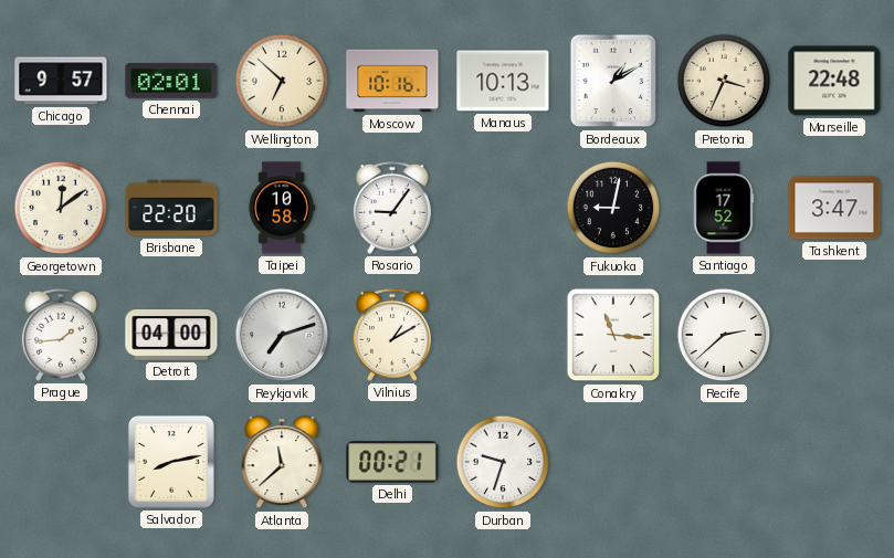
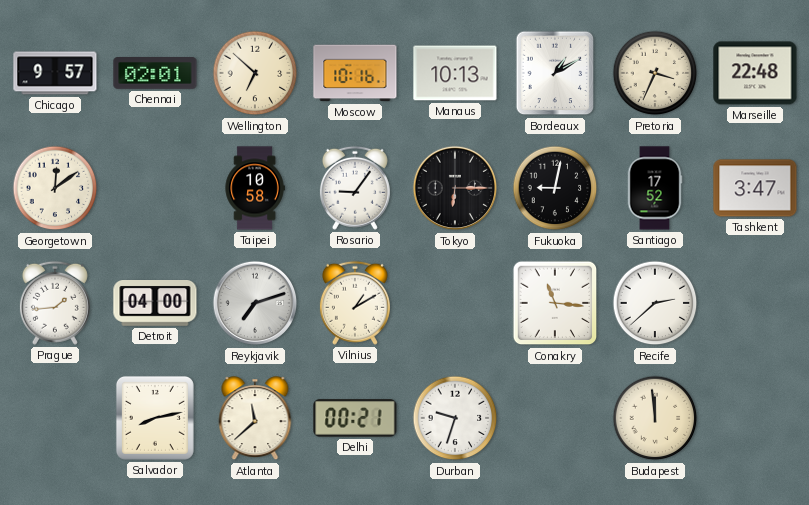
Brisbane: 22:20 -> none
Tokyo: none -> 6:15
Budapest: none -> 11:59
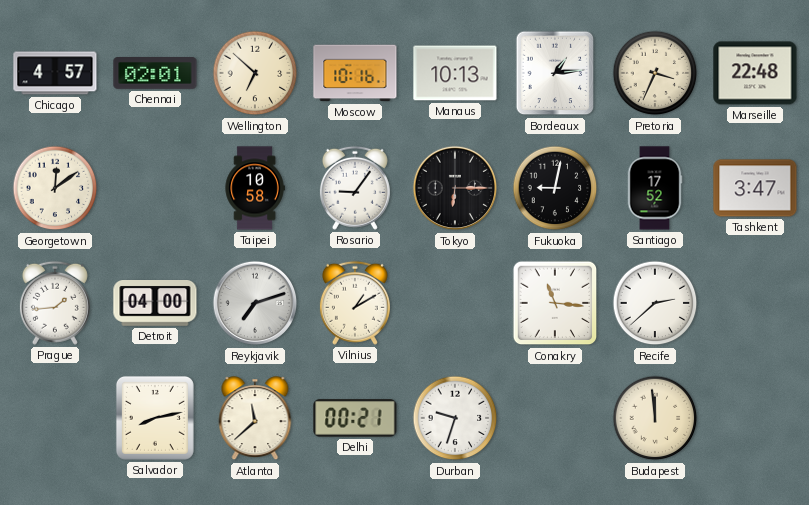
Chicago: 9:57 -> 4:57
Bordeaux: 1:10 -> 1:14
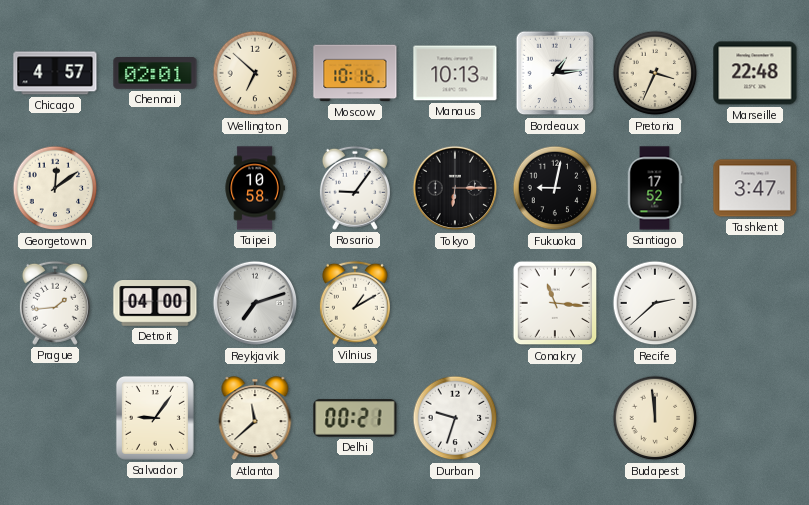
Salvador: 8:13 -> 9:06
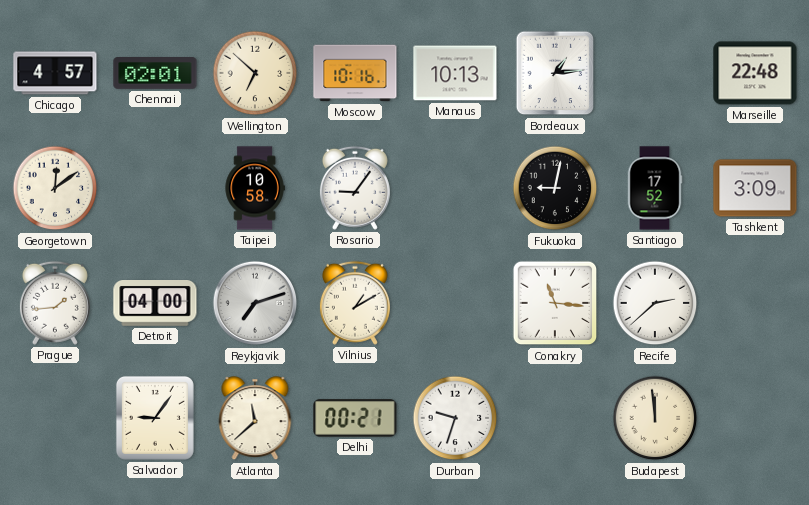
Pretoria: 3:34 -> none
Tokyo: 6:15 -> none
Tashkent: 3:47 -> 3:09
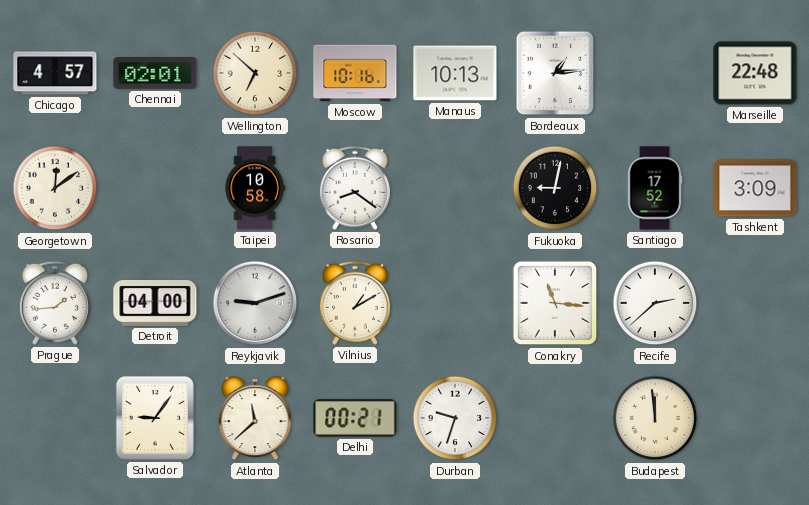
Rosario: 9:06 -> 8:21
Reykjavik: 7:12 -> 9:12
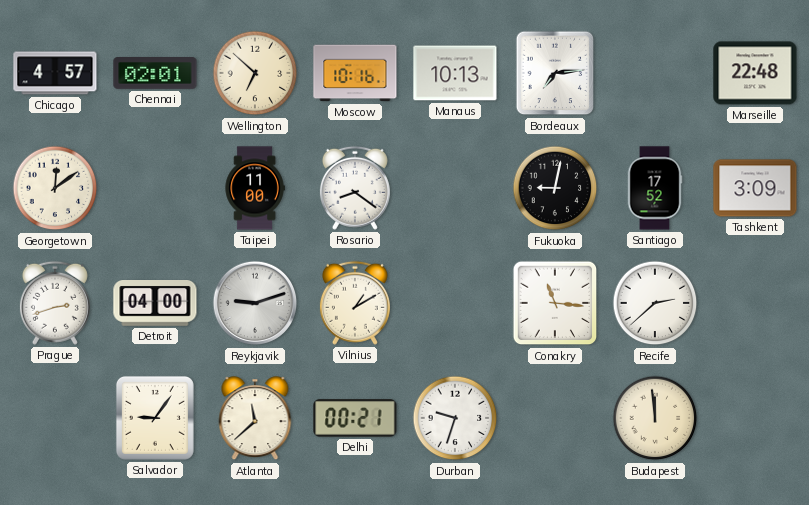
Bordeaux: 1:14 -> 7:14
Taipei: 10:58 -> 11:00
Prague: 1:44 -> 2:42
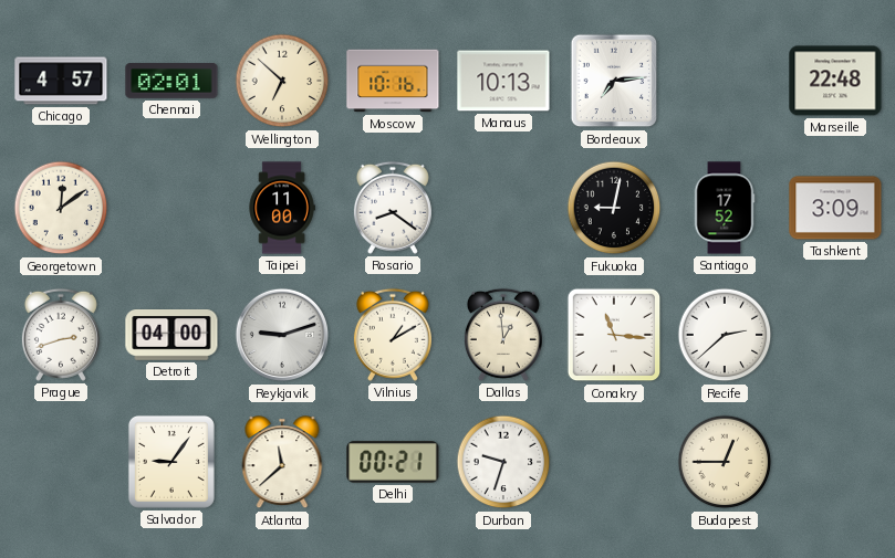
Dallas: none -> 12:59
Budapest: 11:59 -> 12:45
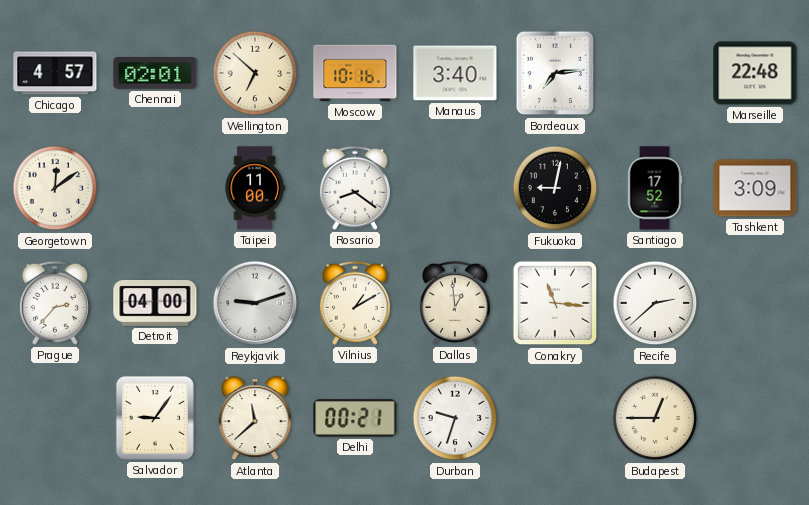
Manaus: 10:13 -> 3:40
Prague: 2:42 -> 2:37
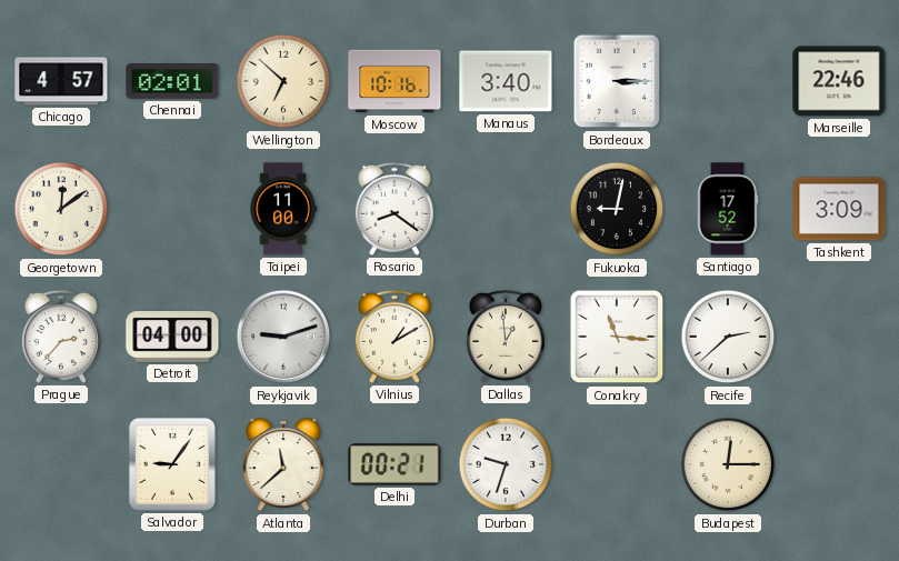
Bordeaux: 7:14 -> 3:15
Marseille: 22:48 -> 22:46
Budapest: 12:45 -> 12:15
